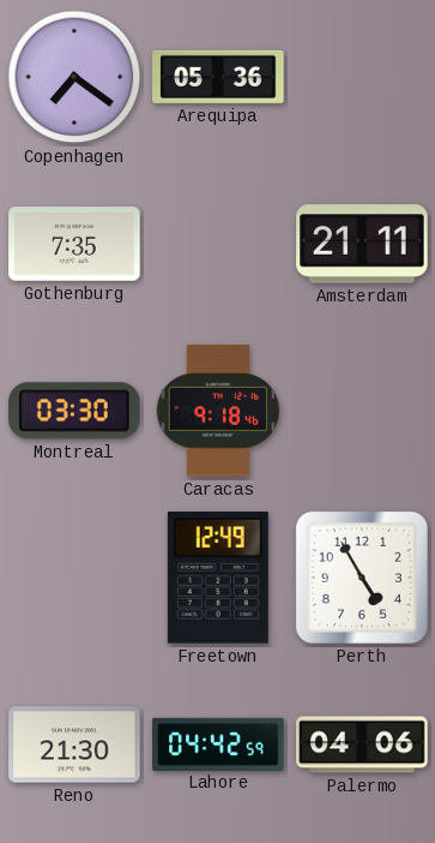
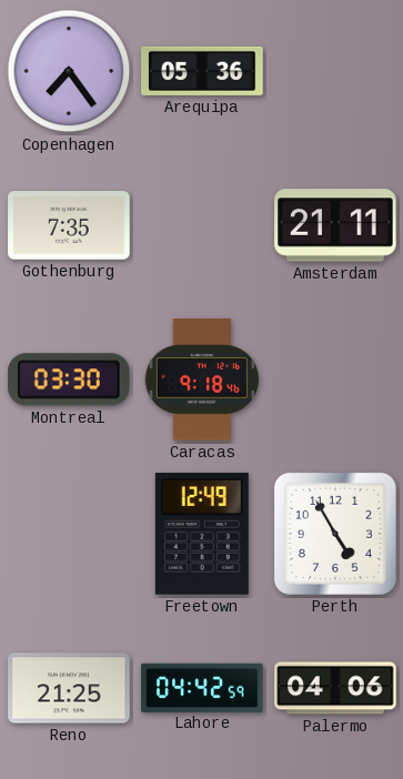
Copenhagen: 7:21 -> 7:24
Reno: 21:30 -> 21:25
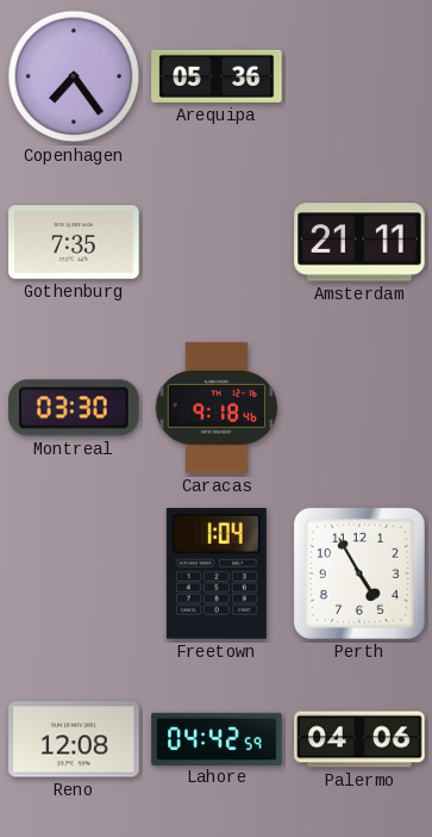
Freetown: 12:49 -> 1:04
Reno: 21:25 -> 12:08
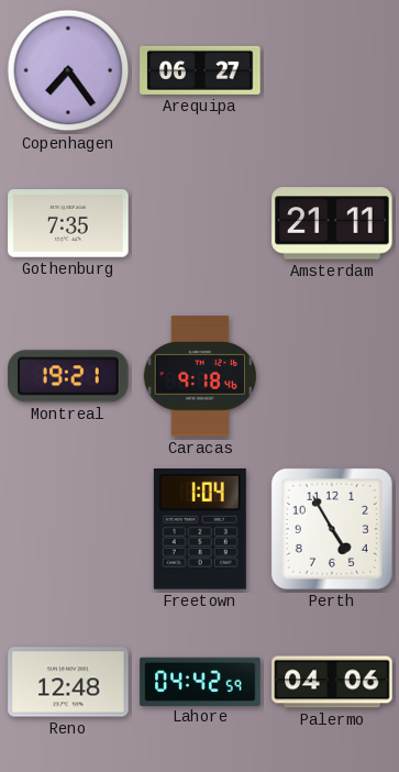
Arequipa: 05:36 -> 06:27
Montreal: 03:30 -> 19:21
Reno: 12:08 -> 12:48
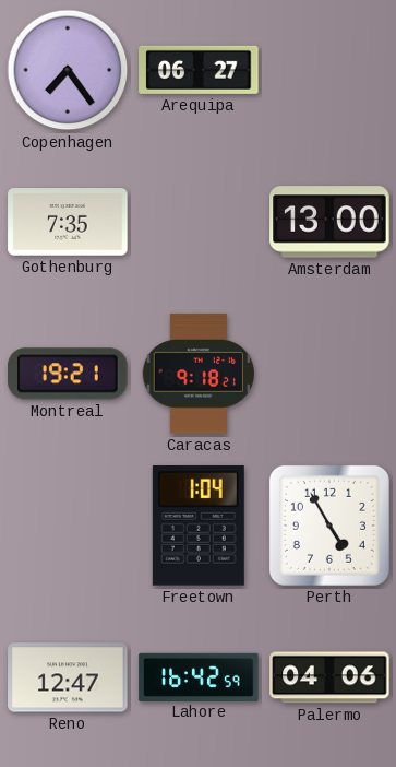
Amsterdam: 21:11 -> 13:00
Caracas: 9:18:46 -> 9:18:21
Reno: 12:48 -> 12:47
Lahore: 04:42 -> 16:42
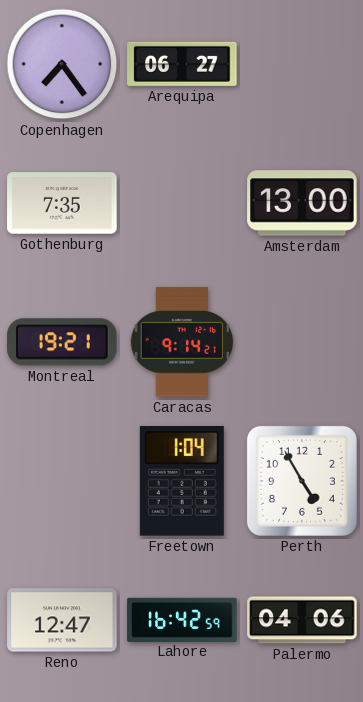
Caracas: 9:18 -> 9:14
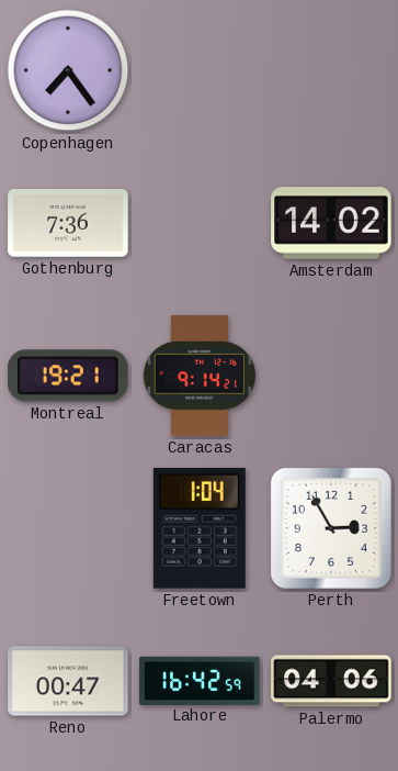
Arequipa: 06:27 -> none
Gothenburg: 7:35 -> 7:36
Amsterdam: 13:00 -> 14:02
Perth: 4:55 -> 2:55
Reno: 12:47 -> 00:47
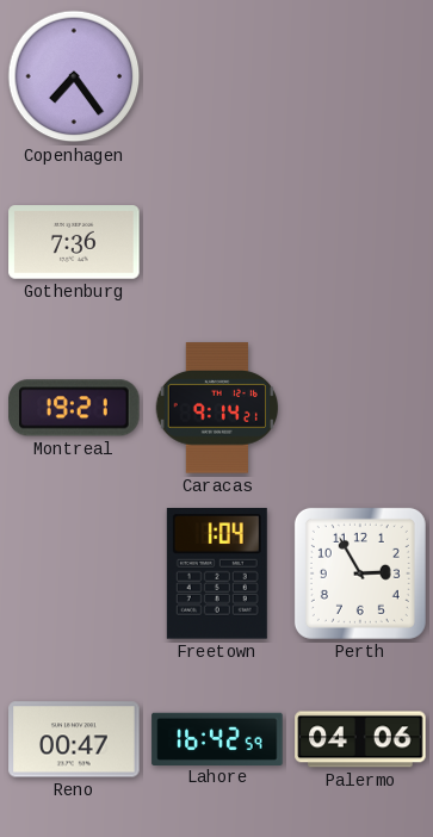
Amsterdam: 14:02 -> none
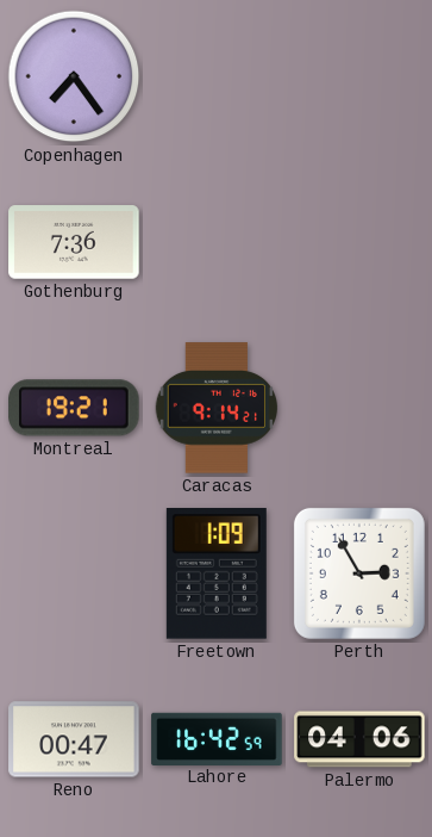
Freetown: 1:04 -> 1:09
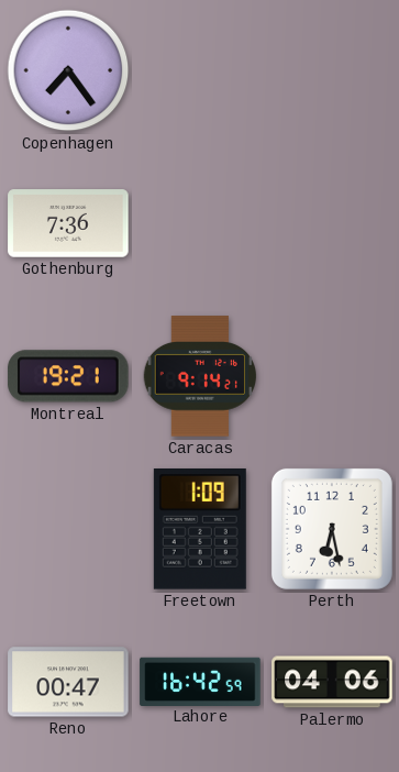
Perth: 2:55 -> 6:28
